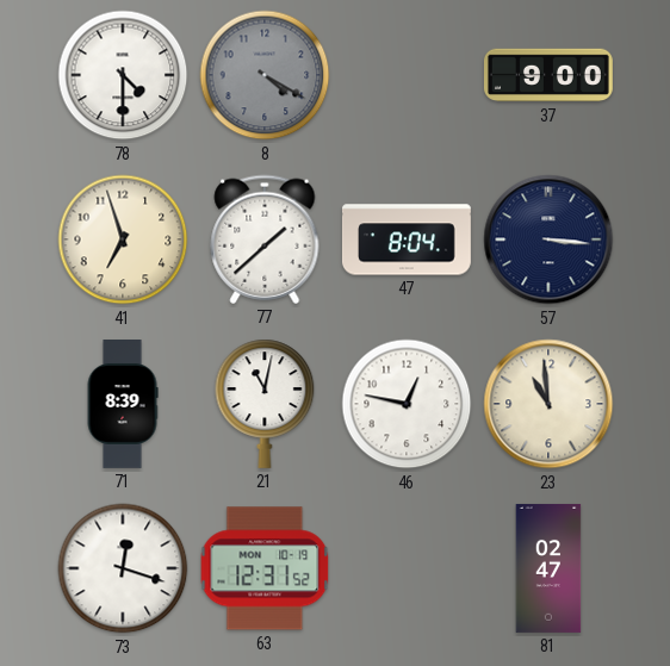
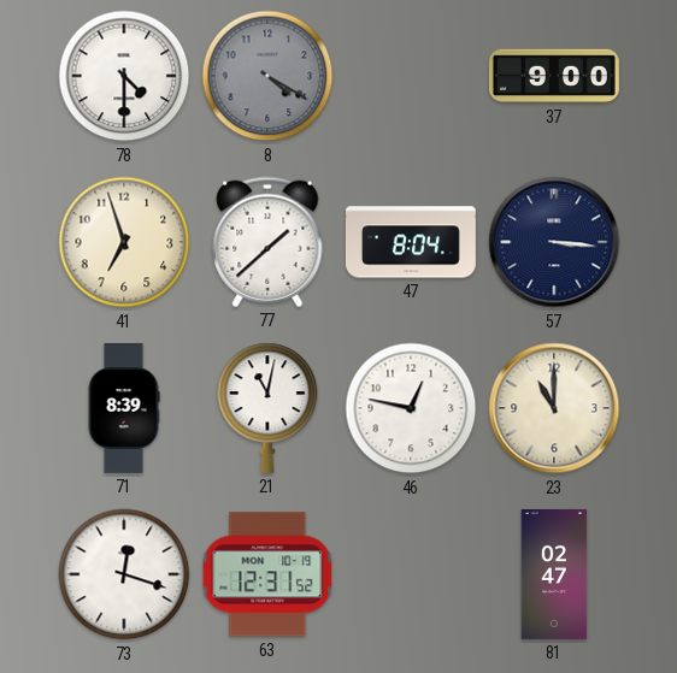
23: 10:59 -> 11:00
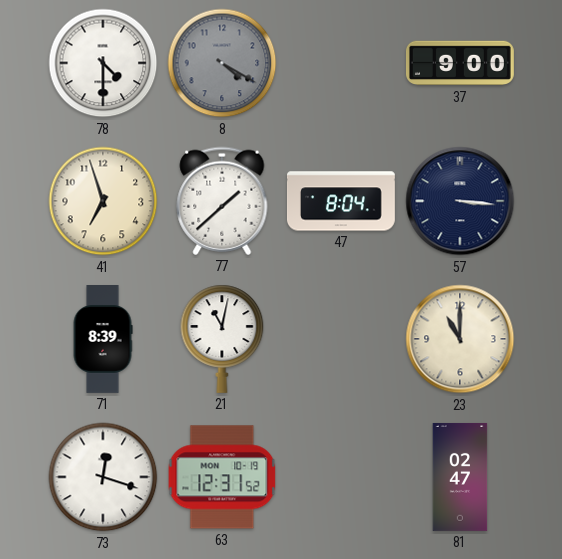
46: 12:47 -> none
